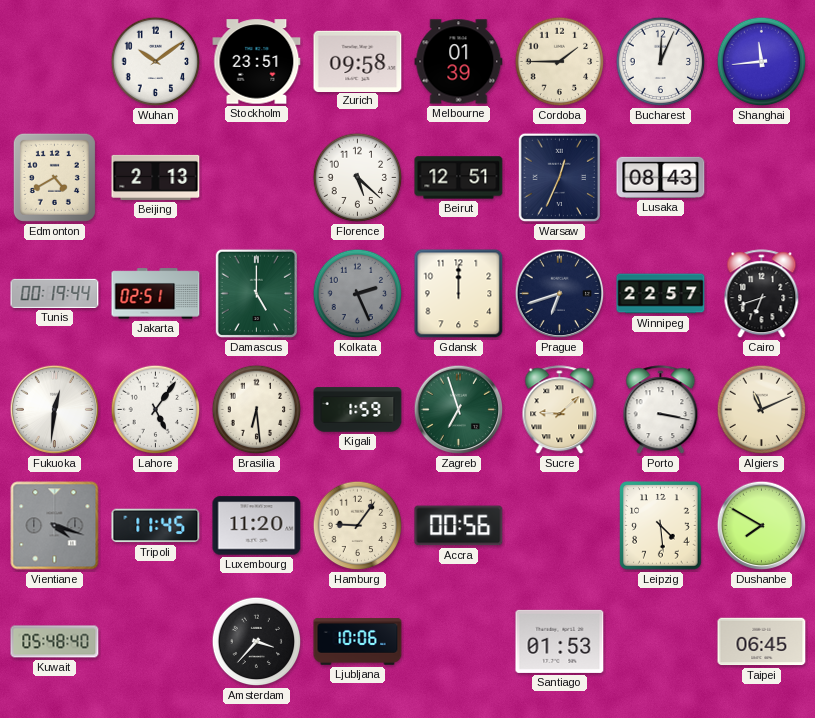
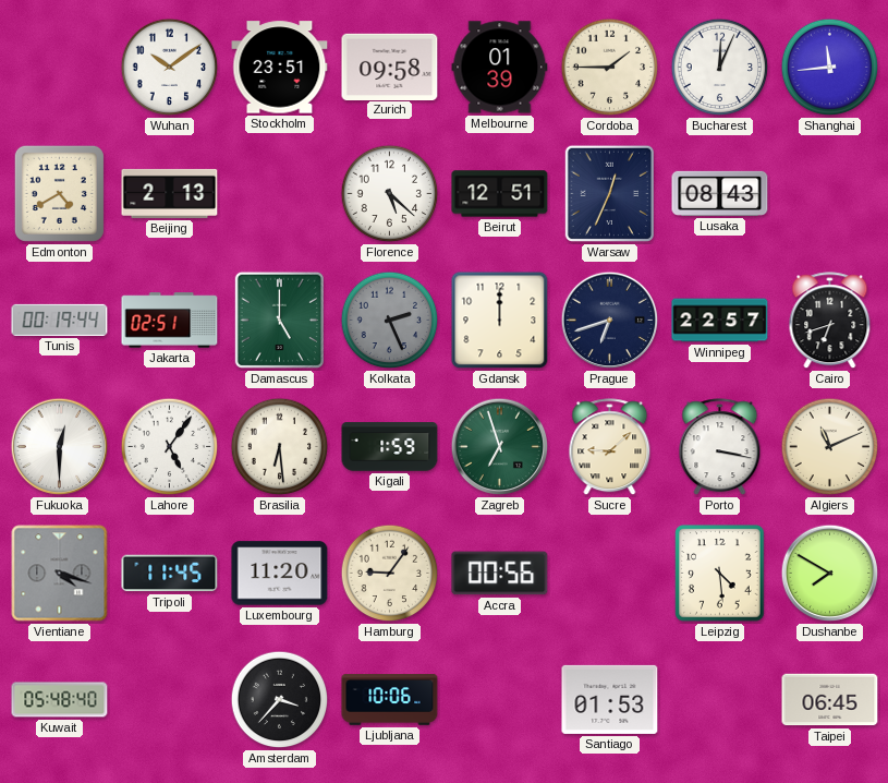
Fukuoka: 12:31 -> 12:30
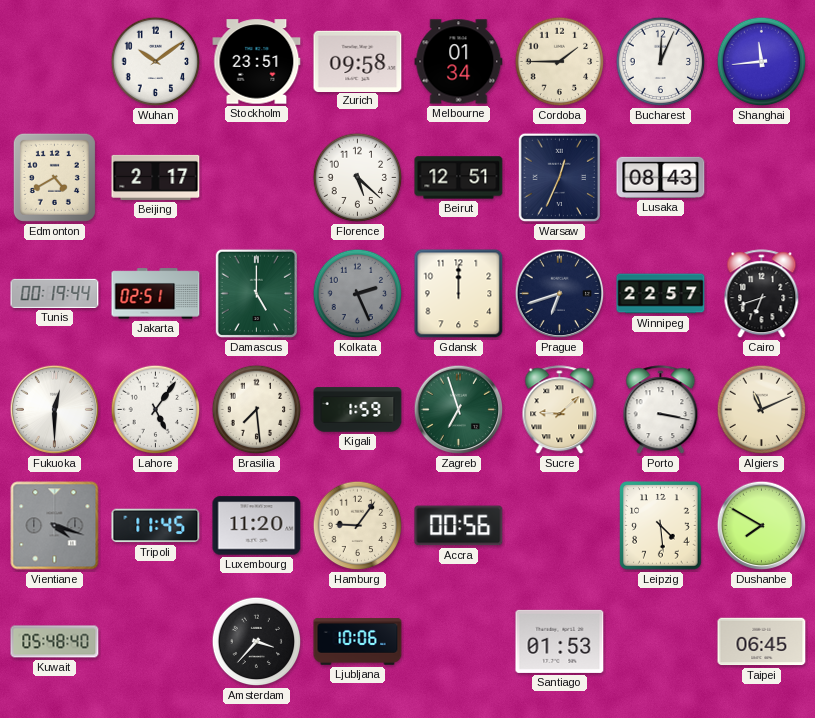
Melbourne: 01:39 -> 01:34
Beijing: 2:13 -> 2:17
Brasilia: 6:29 -> 7:29
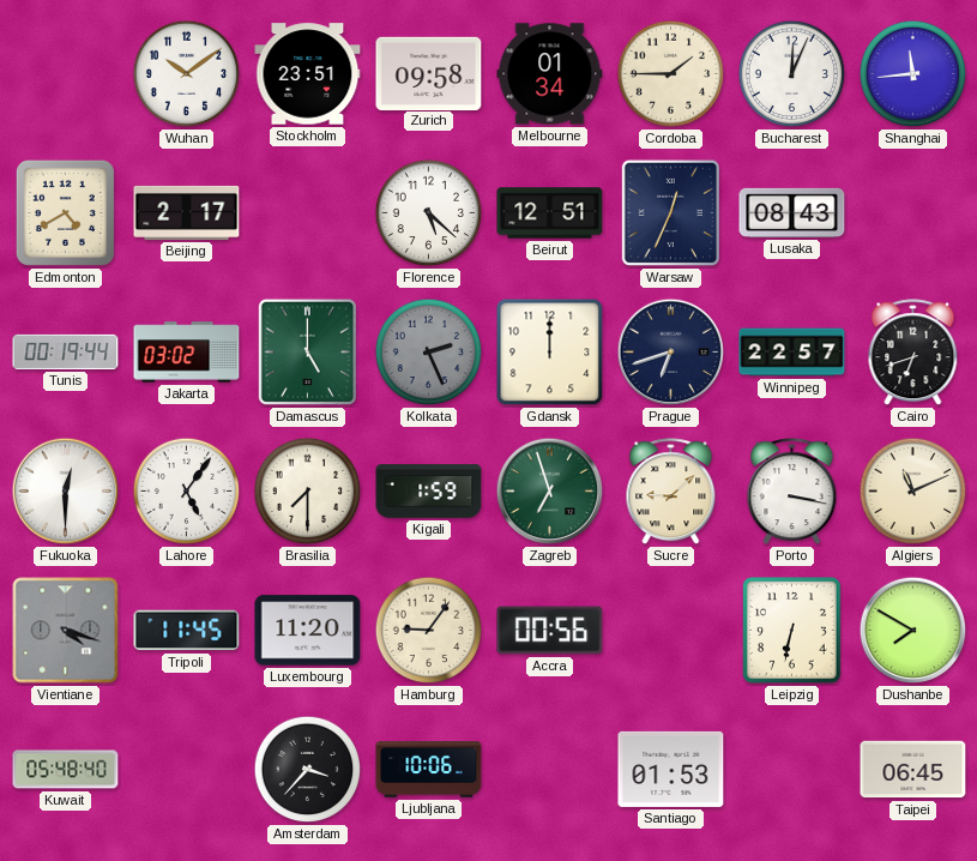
Jakarta: 02:51 -> 03:02
Brasilia: 7:29 -> 7:30
Leipzig: 4:29 -> 6:32
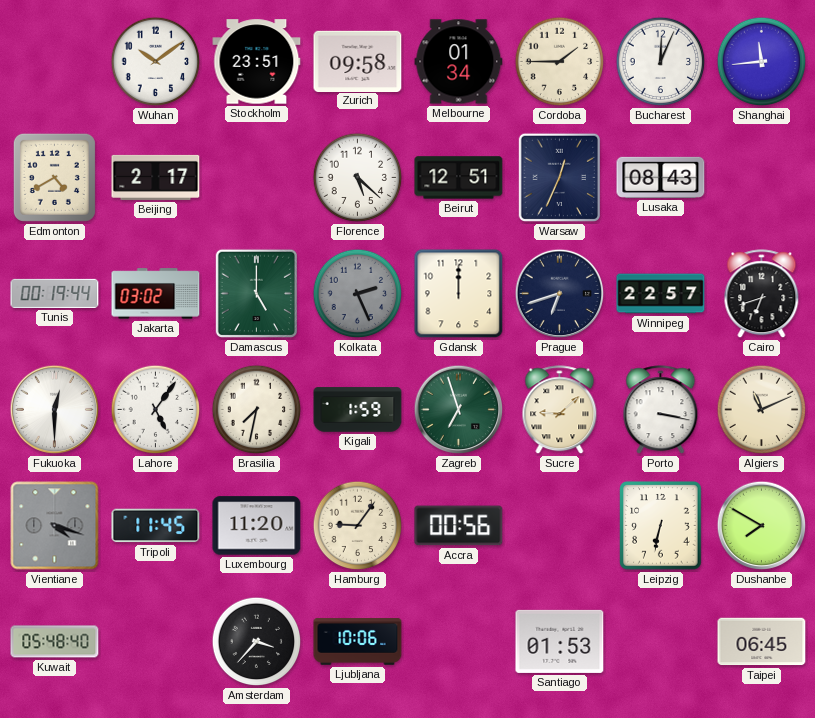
Brasilia: 7:30 -> 7:32
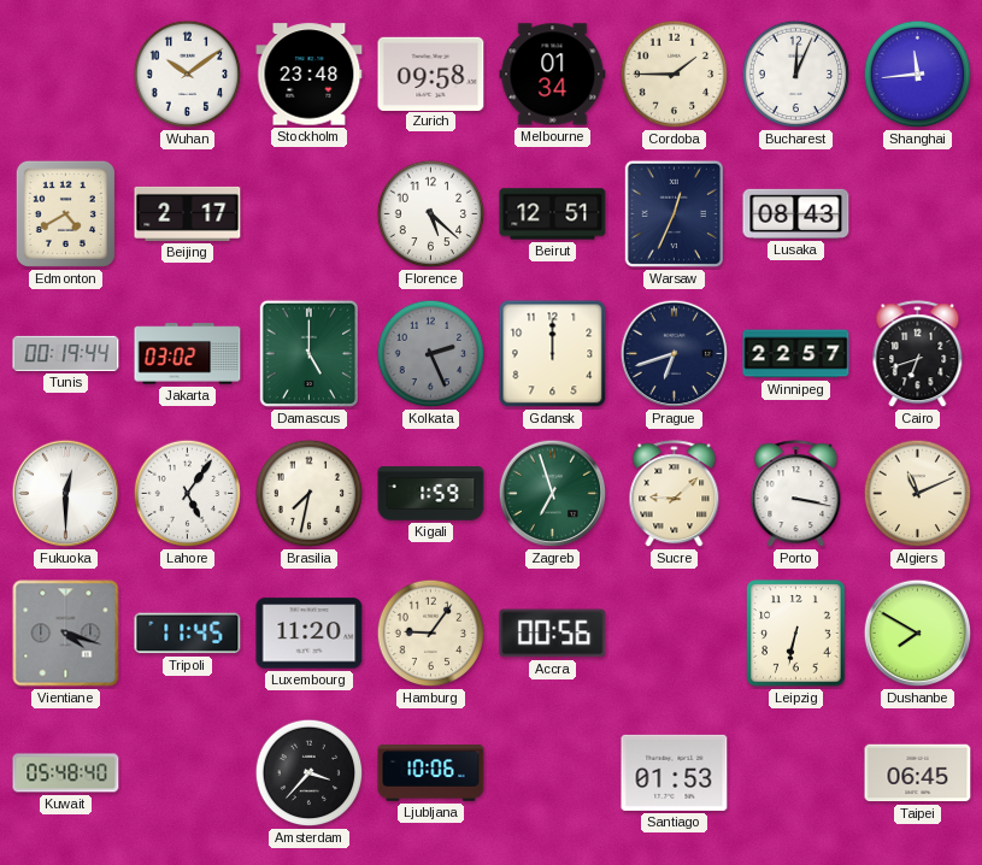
Stockholm: 23:51 -> 23:48
